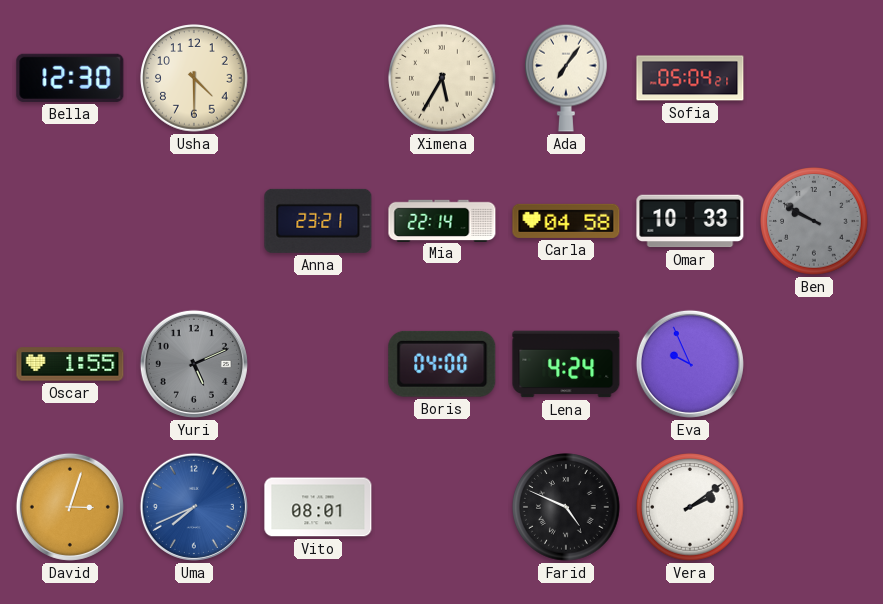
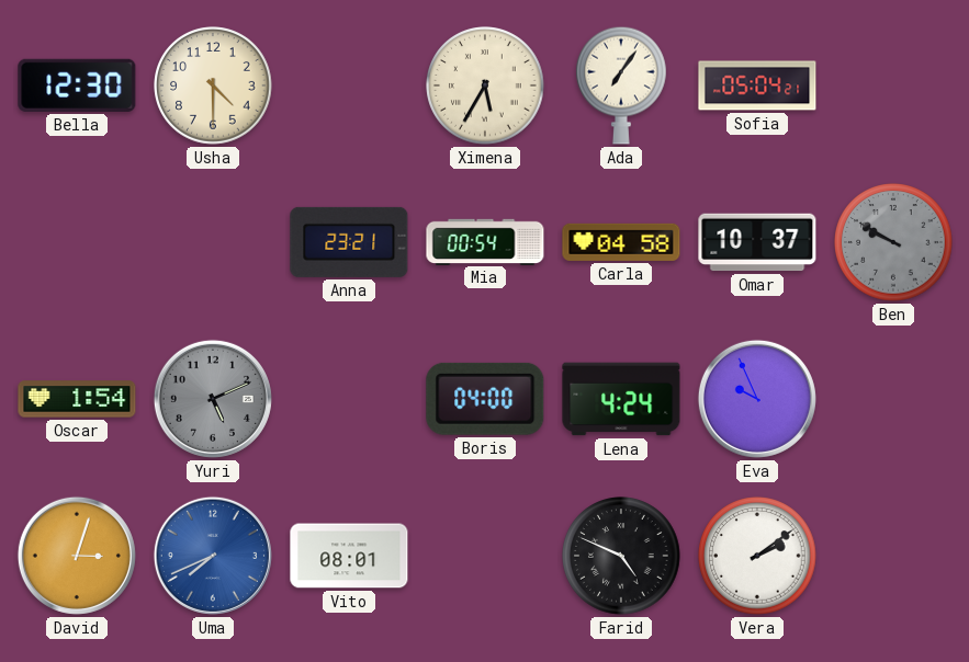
Mia: 22:14 -> 00:54
Omar: 10:33 -> 10:37
Oscar: 1:55 -> 1:54
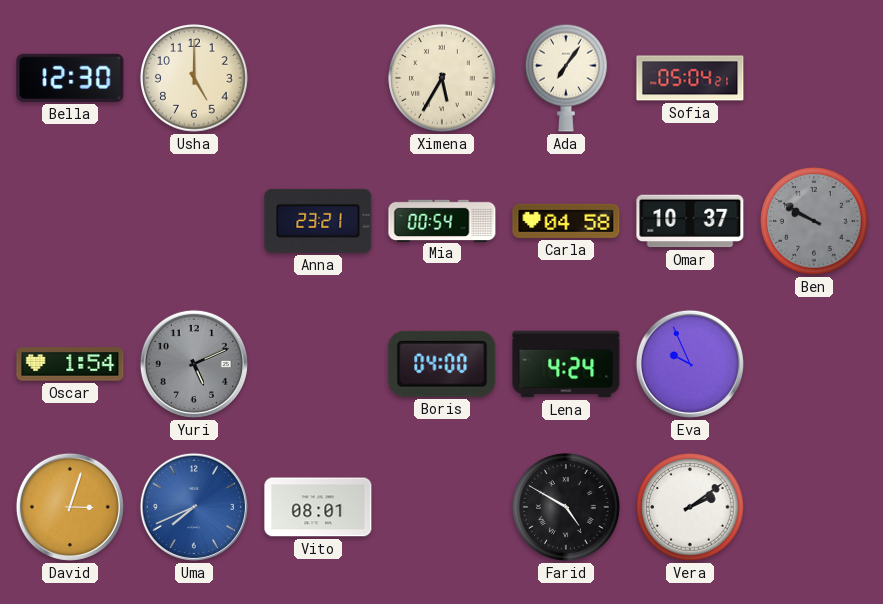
Usha: 4:30 -> 5:00
Farid: 4:49 -> 4:50
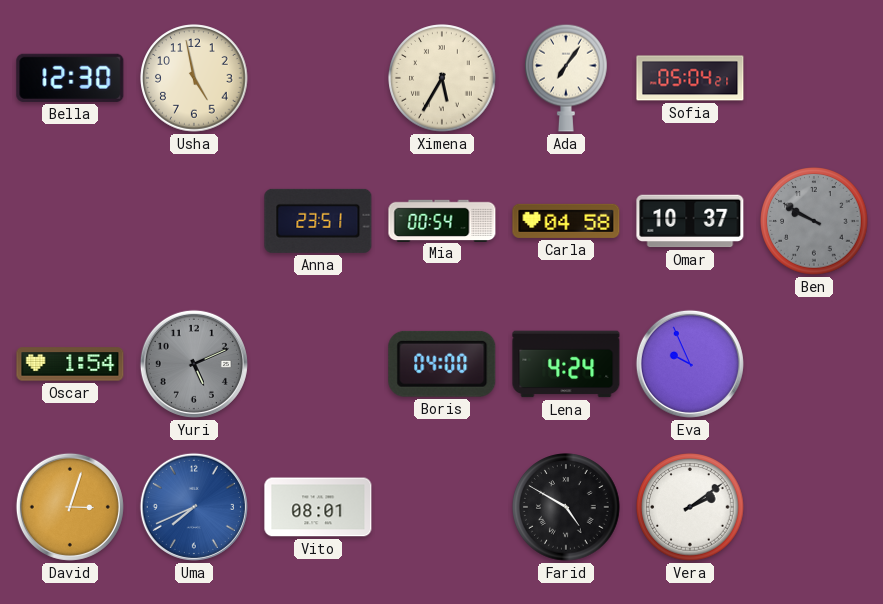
Usha: 5:00 -> 4:58
Anna: 23:21 -> 23:51
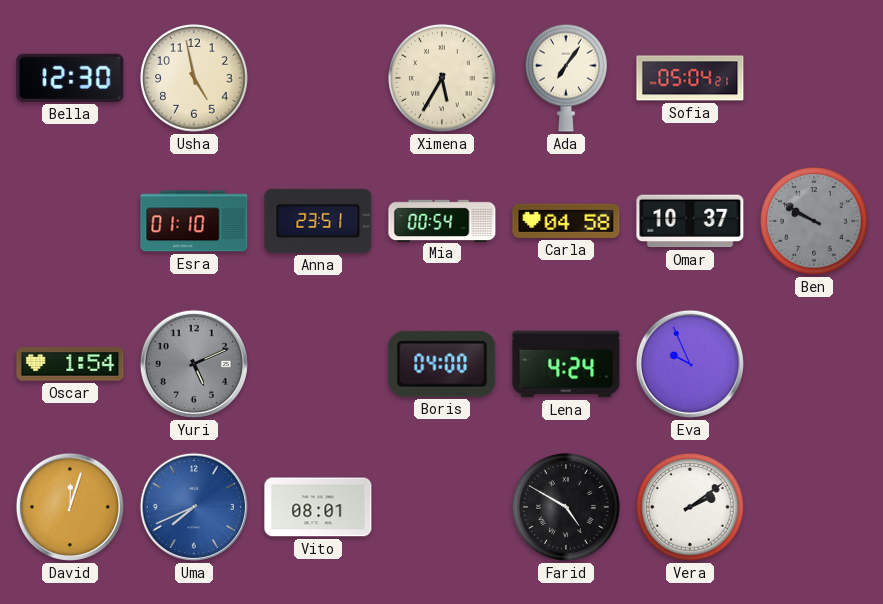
Esra: none -> 01:10
David: 3:03 -> 12:03
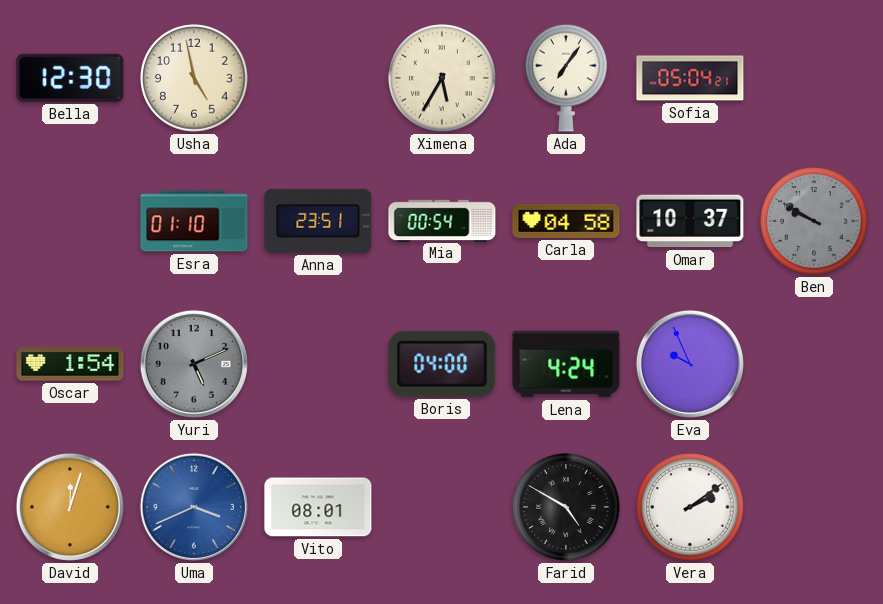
Uma: 7:41 -> 3:41
